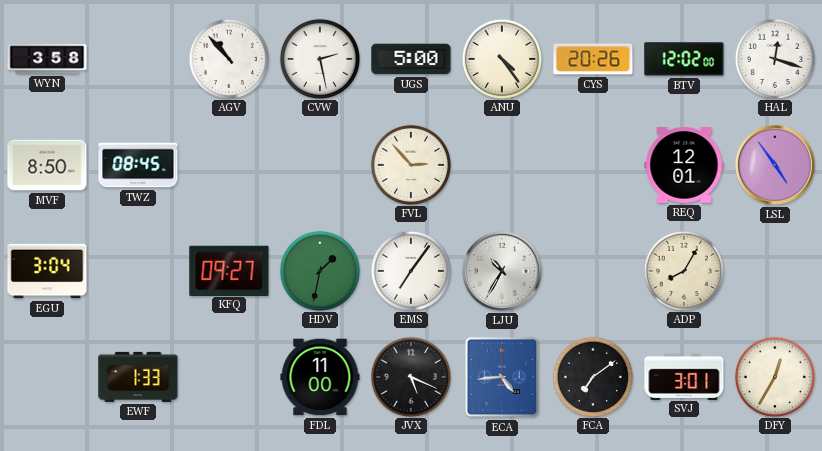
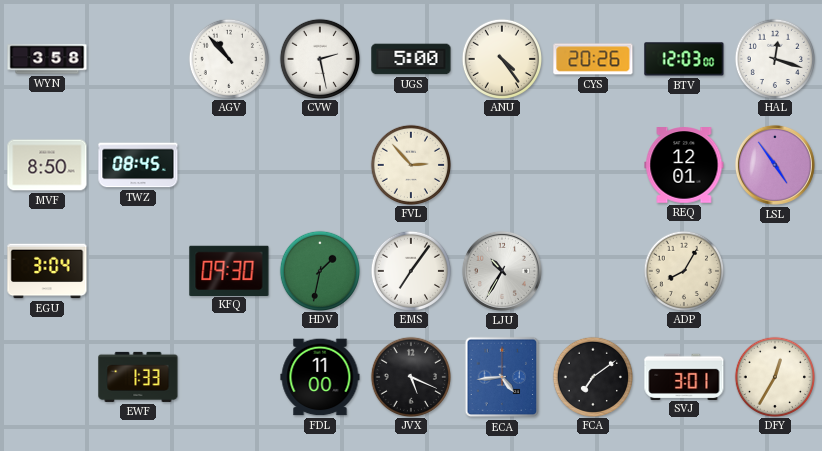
BTV: 12:02 -> 12:03
KFQ: 09:27 -> 09:30
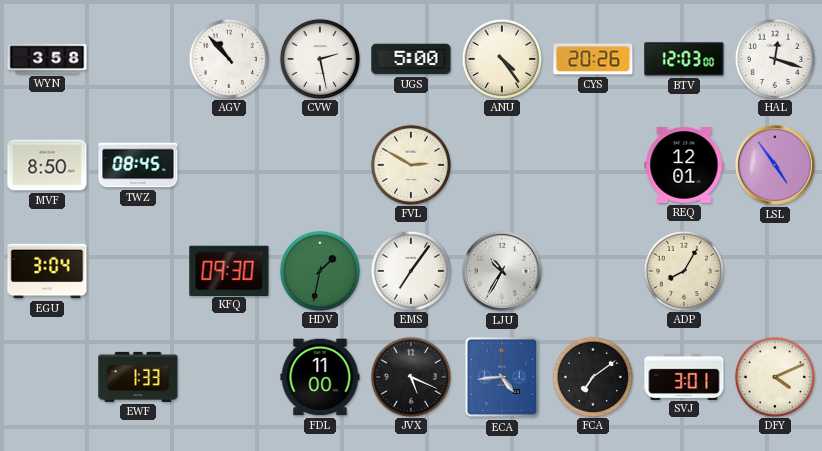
FVL: 2:53 -> 2:50
DFY: 12:35 -> 4:11
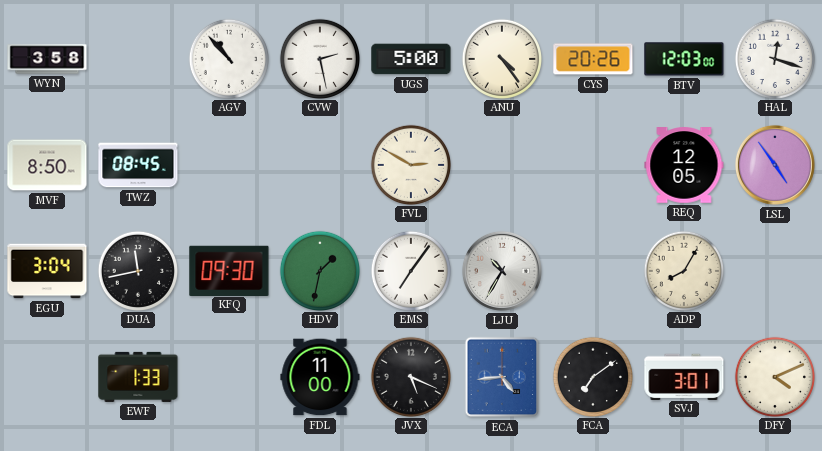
REQ: 12:01 -> 12:05
DUA: none -> 11:43
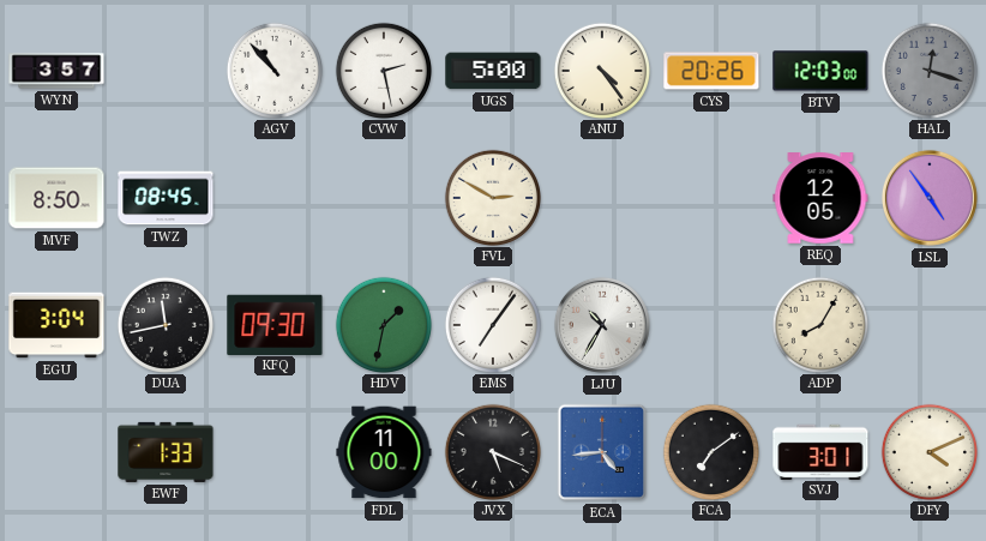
WYN: 3:58 -> 3:57
HAL dial: white -> grey
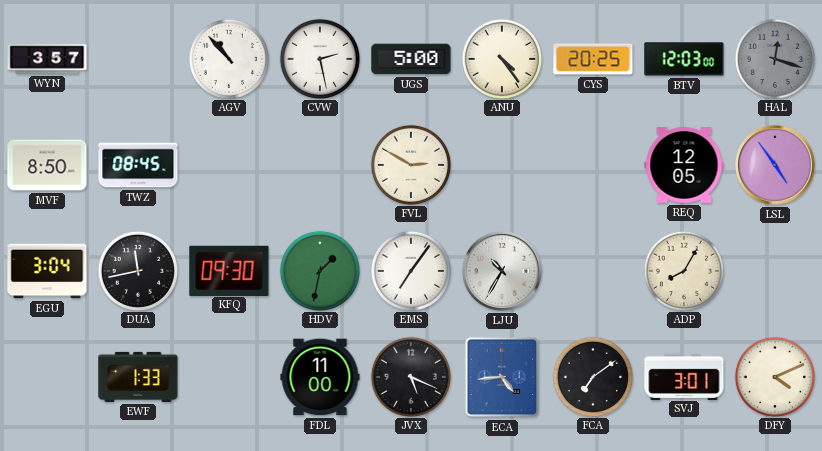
CYS: 20:26 -> 20:25
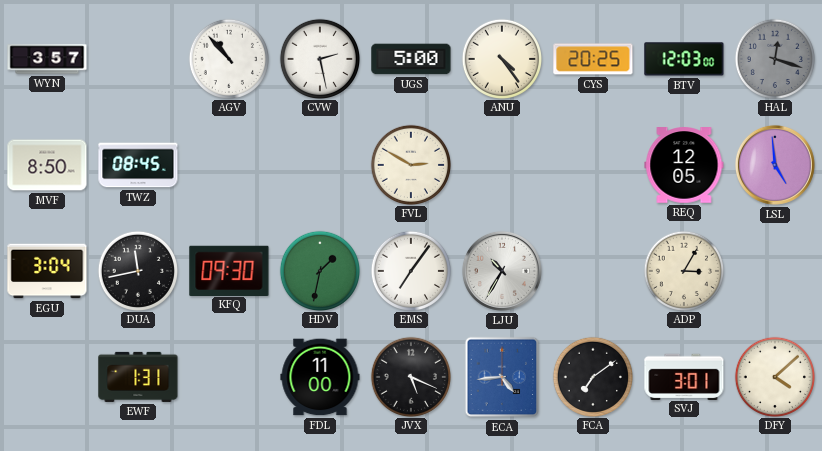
LSL: 4:54 -> 4:59
ADP: 8:05 -> 3:05
EWF: 1:33 -> 1:31
DFY: 4:11 -> 4:08
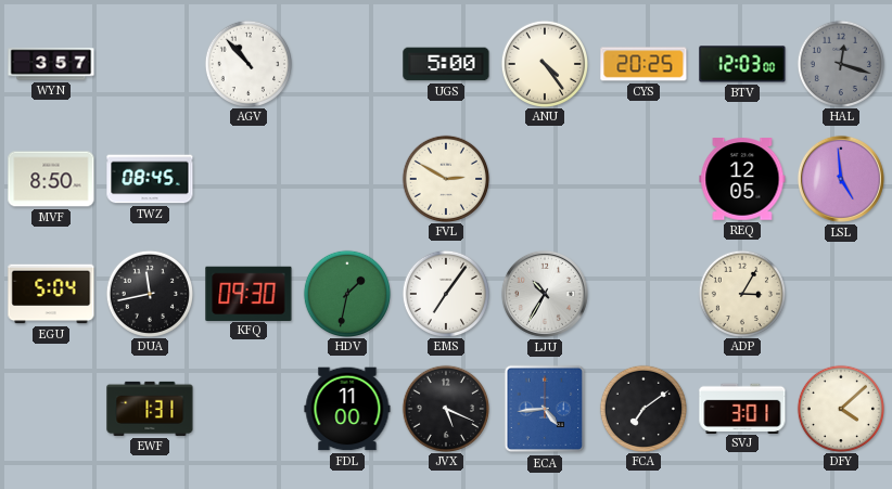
CVW: 2:28 -> none
EGU: 3:04 -> 5:04
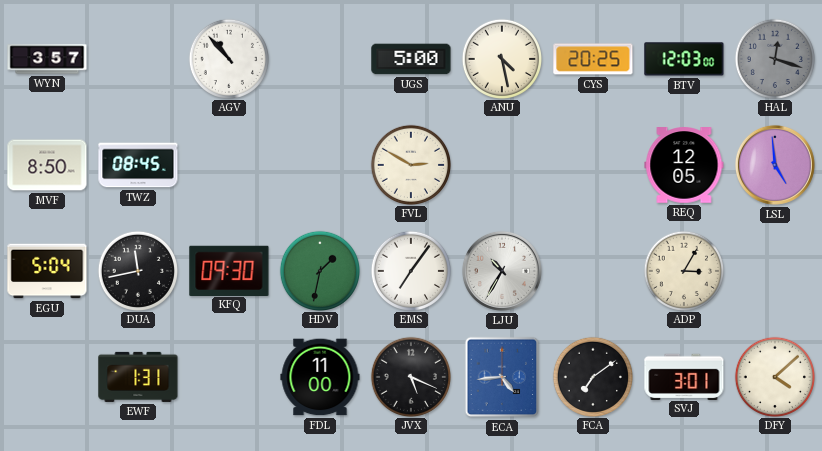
ANU: 4:24 -> 4:28
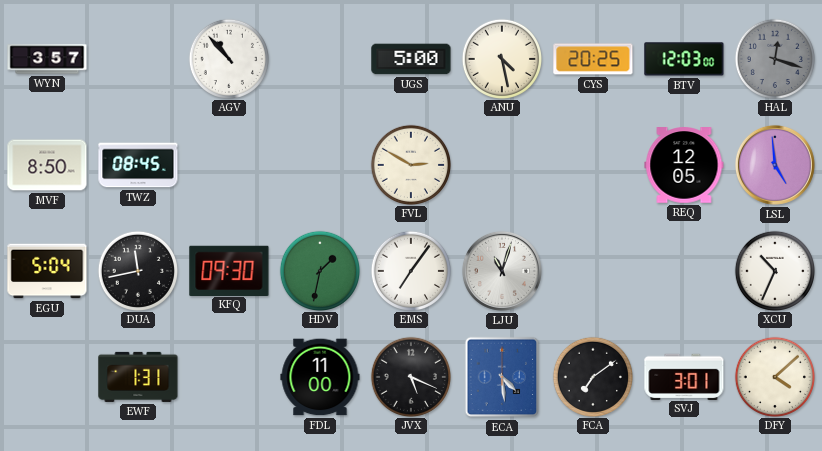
LJU: 10:35 -> 11:03
ADP: 3:05 -> none
XCU: none -> 10:34
ECA: 4:44 -> 4:29
